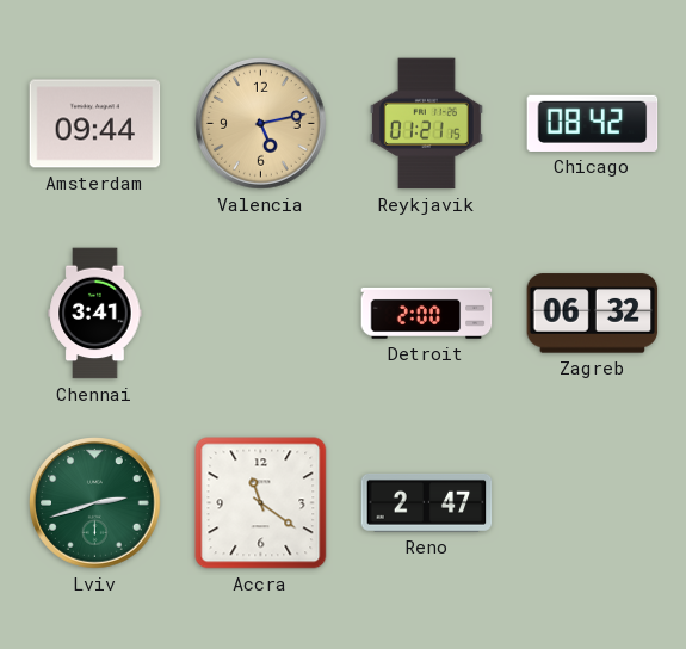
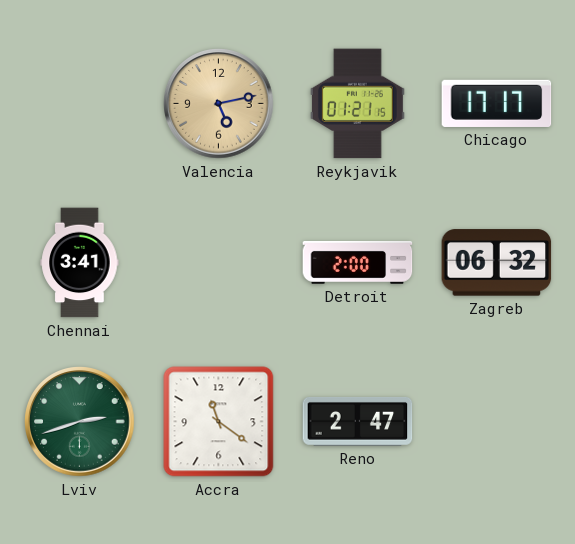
Amsterdam: 09:44 -> none
Chicago: 08:42 -> 17:17
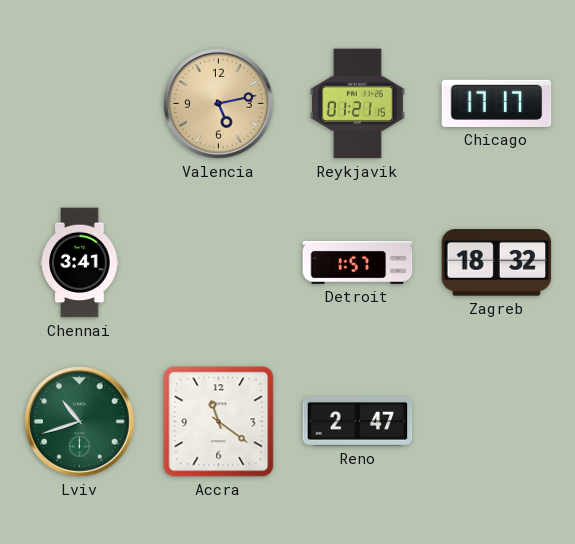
Detroit: 2:00 -> 1:57
Zagreb: 06:32 -> 18:32
Lviv: 2:42 -> 10:42
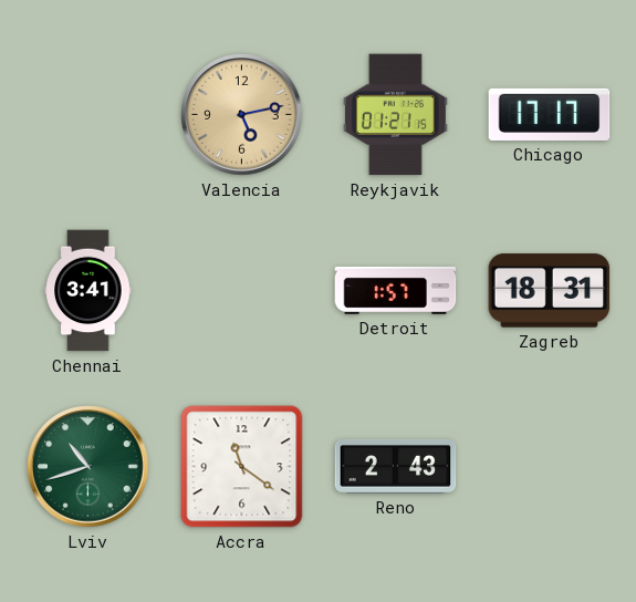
Zagreb: 18:32 -> 18:31
Reno: 2:47 -> 2:43
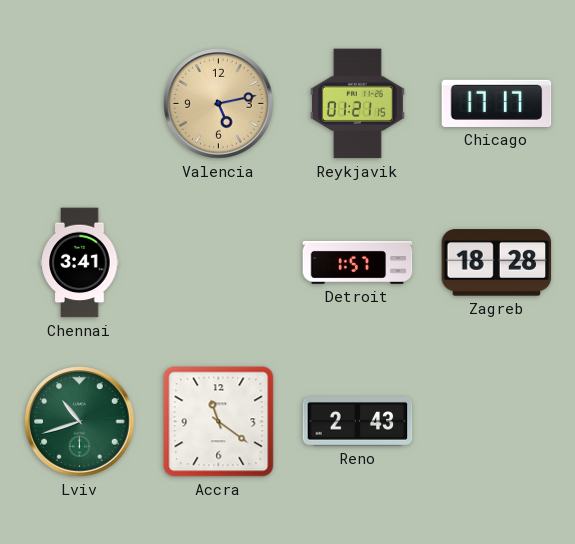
Zagreb: 18:31 -> 18:28
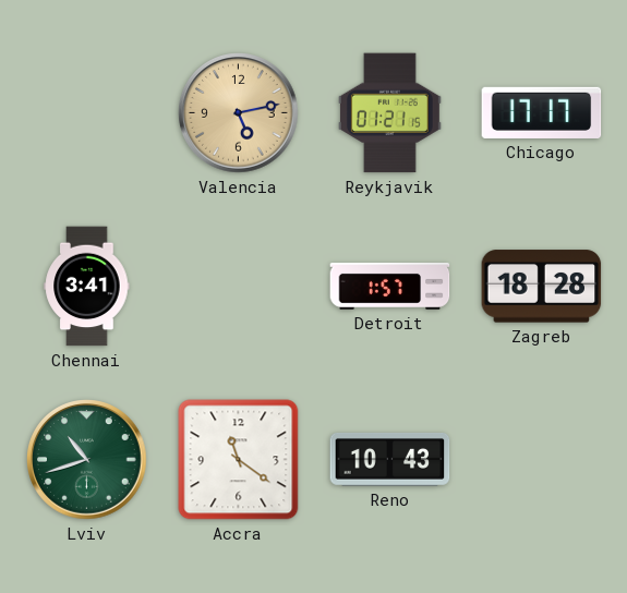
Reno: 2:43 -> 10:43
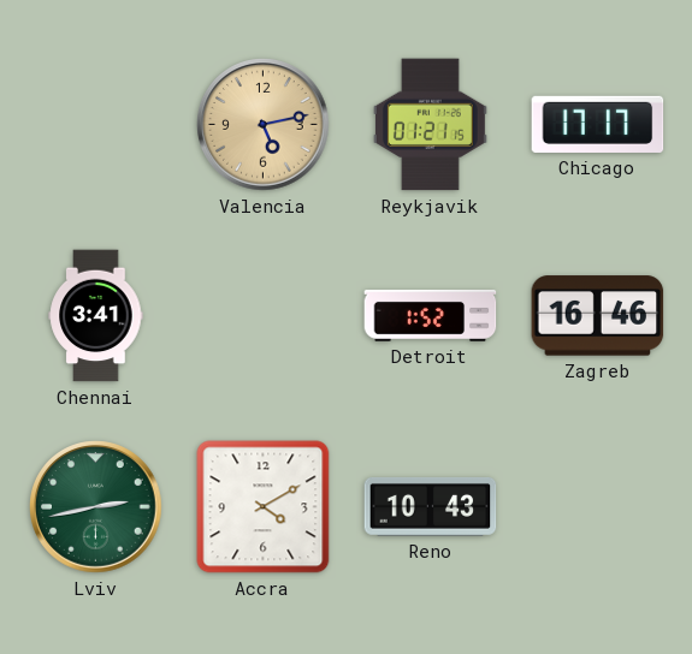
Detroit: 1:57 -> 1:52
Zagreb: 18:28 -> 16:46
Lviv: 10:42 -> 2:43
Accra: 11:21 -> 4:10
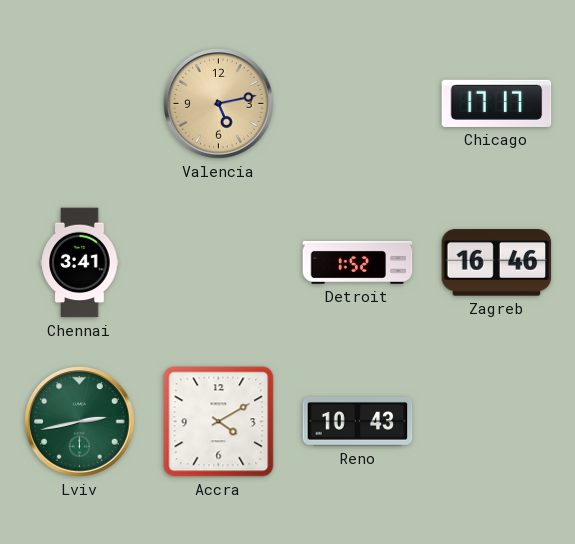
Reykjavik: 01:21 -> none
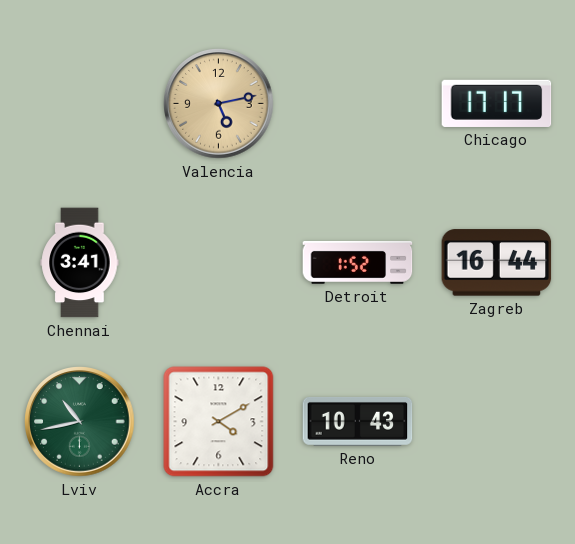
Zagreb: 16:46 -> 16:44
Lviv: 2:43 -> 10:43
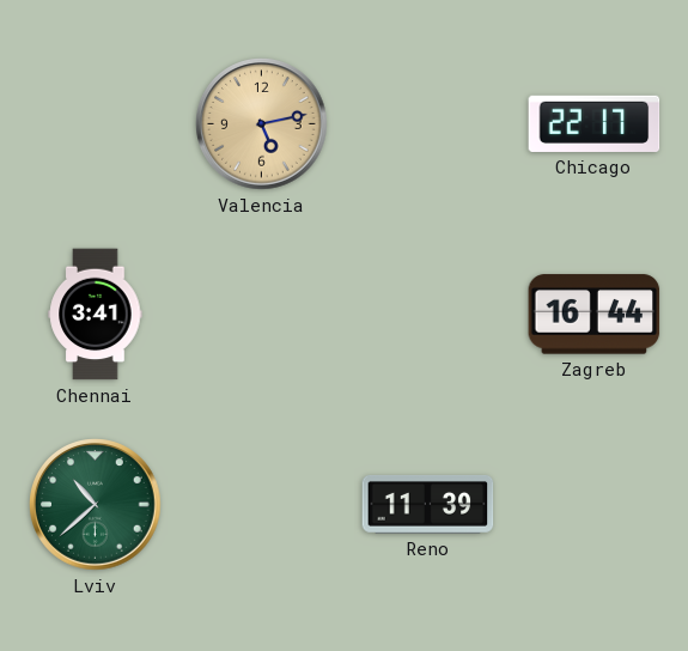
Chicago: 17:17 -> 22:17
Detroit: 1:52 -> none
Lviv: 10:43 -> 10:38
Accra: 4:10 -> none
Reno: 10:43 -> 11:39
